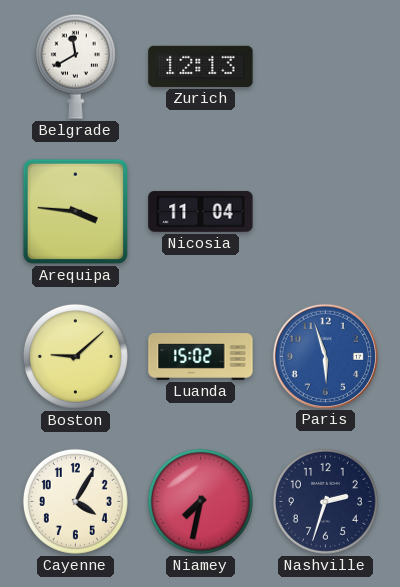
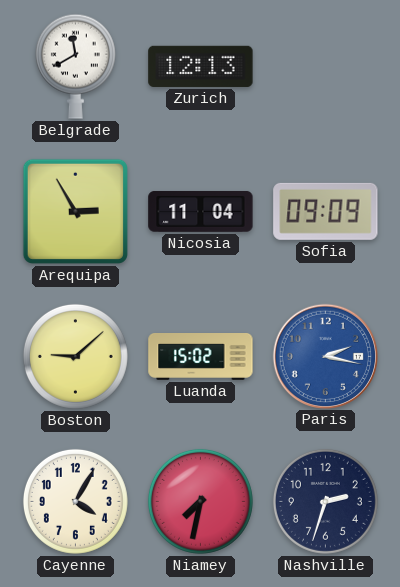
Arequipa: 3:46 -> 2:55
Sofia: none -> 09:09
Paris: 5:57 -> 2:17
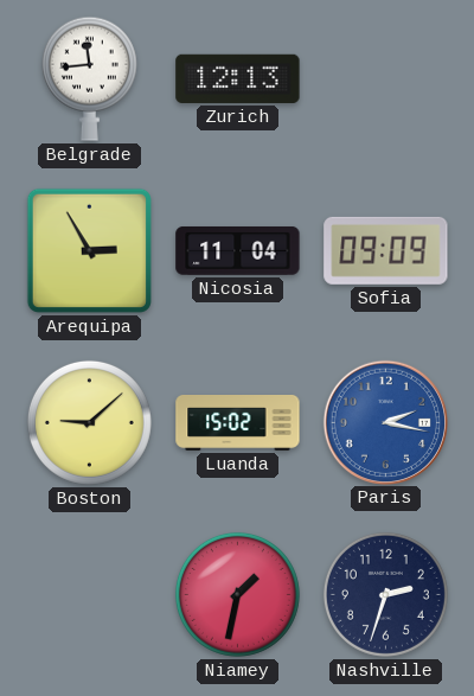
Belgrade: 11:40 -> 11:44
Cayenne: 4:05 -> none
Niamey: 7:32 -> 1:32
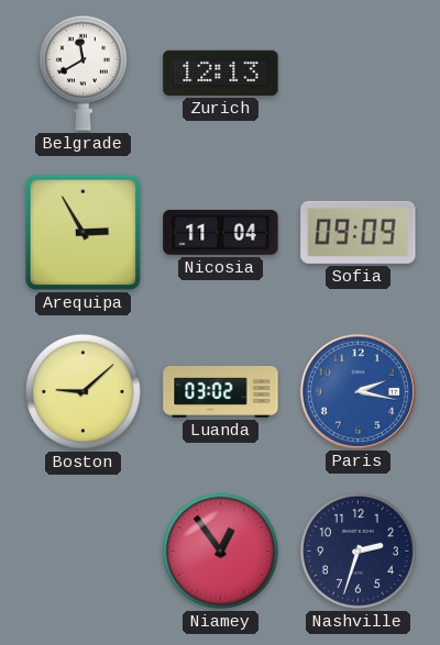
Belgrade: 11:44 -> 11:40
Luanda: 15:02 -> 03:02
Niamey: 1:32 -> 12:54
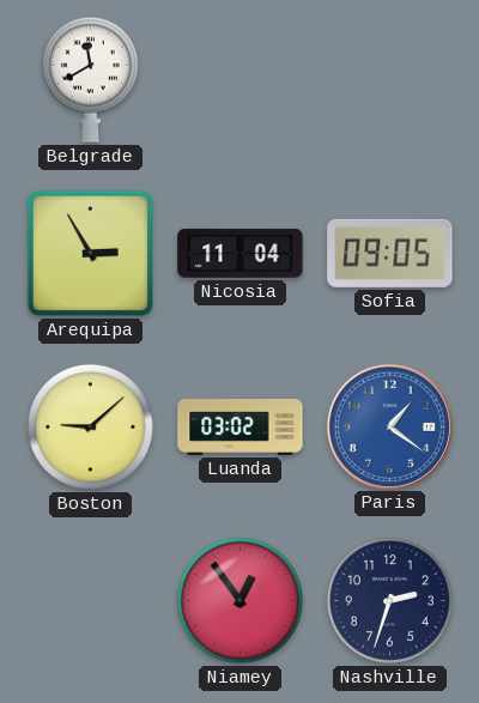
Zurich: 12:13 -> none
Sofia: 09:09 -> 09:05
Paris: 2:17 -> 1:21
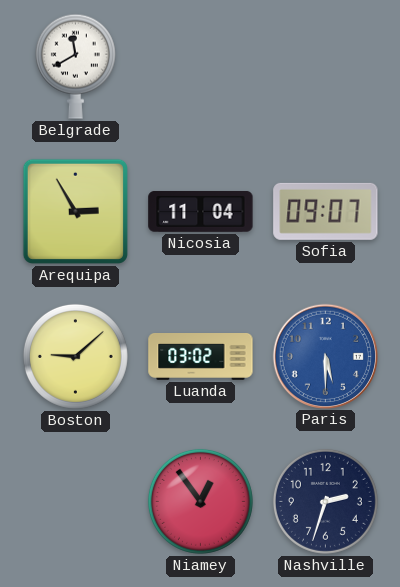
Sofia: 09:05 -> 09:07
Paris: 1:21 -> 5:30
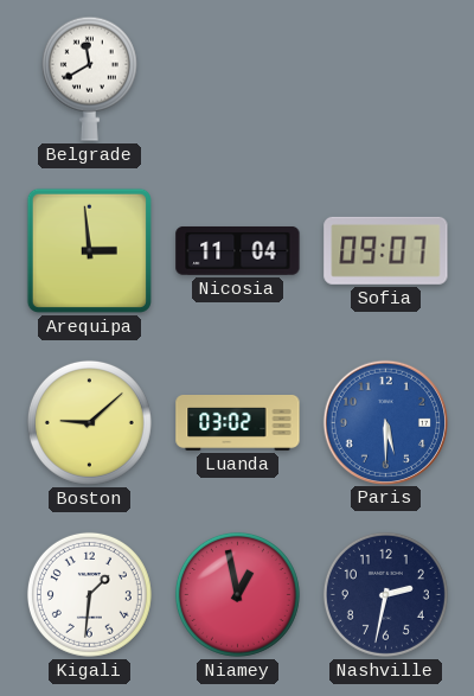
Arequipa: 2:55 -> 2:59
Kigali: none -> 1:31
Niamey: 12:54 -> 12:58
Nashville: 2:33 -> 2:32
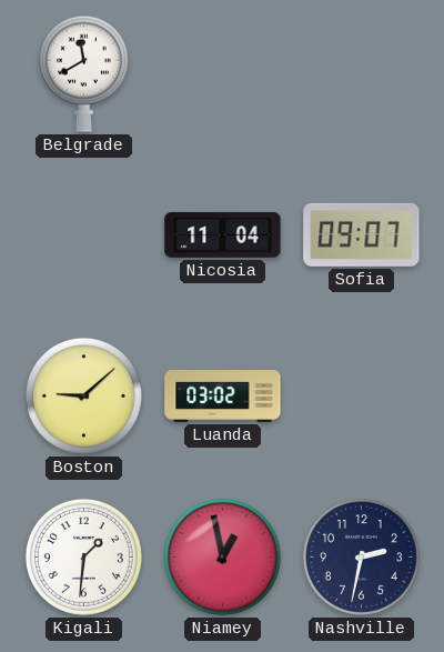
Arequipa: 2:59 -> none
Paris: 5:30 -> none
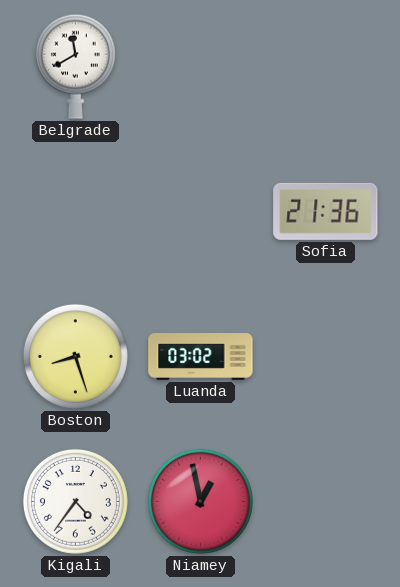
Nicosia: 11:04 -> none
Sofia: 09:07 -> 21:36
Boston: 9:08 -> 8:27
Kigali: 1:31 -> 4:36
Nashville: 2:32 -> none
